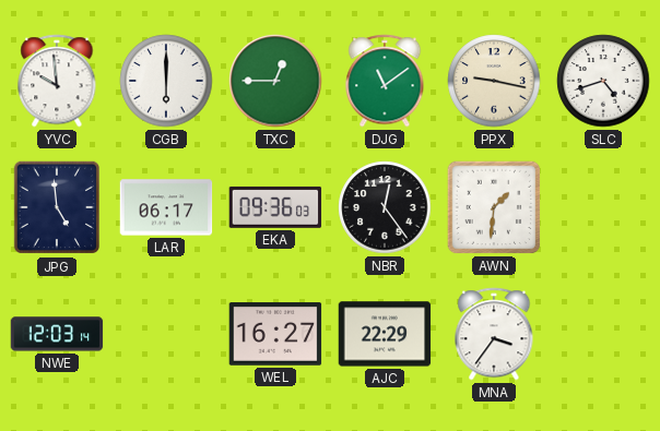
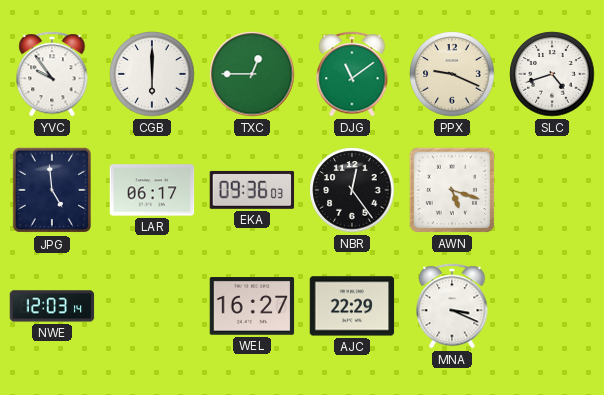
YVC: 9:59 -> 9:54
PPX: 9:17 -> 9:19
AWN: 1:31 -> 5:18
MNA: 3:36 -> 3:19
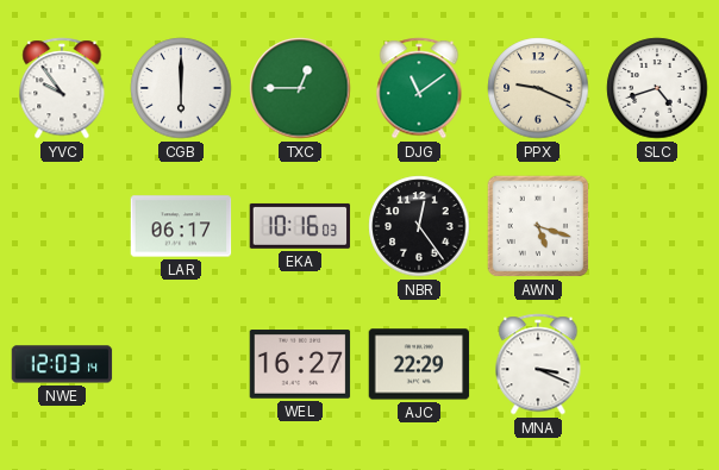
JPG: 4:59 -> none
EKA: 09:36 -> 10:16
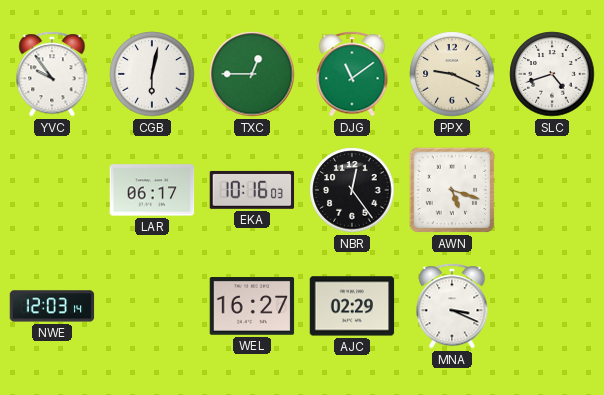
CGB: 6:00 -> 6:02
AJC: 22:29 -> 02:29
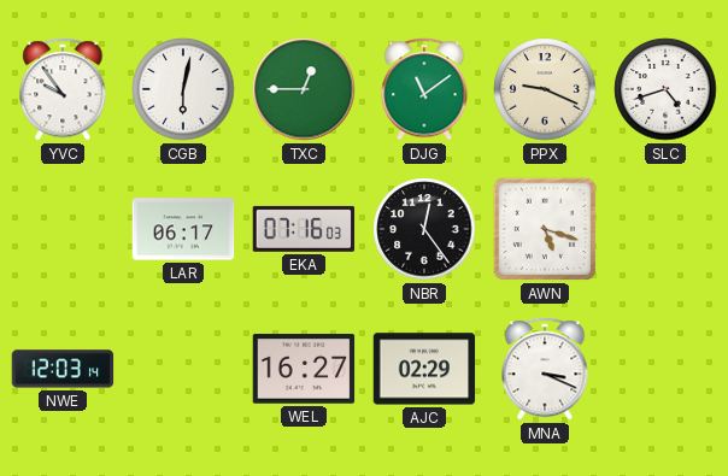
EKA: 10:16 -> 07:16
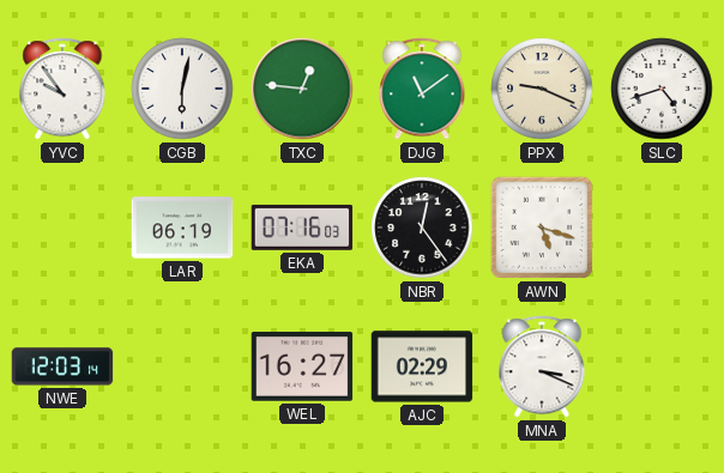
TXC: 12:45 -> 12:46
LAR: 06:17 -> 06:19
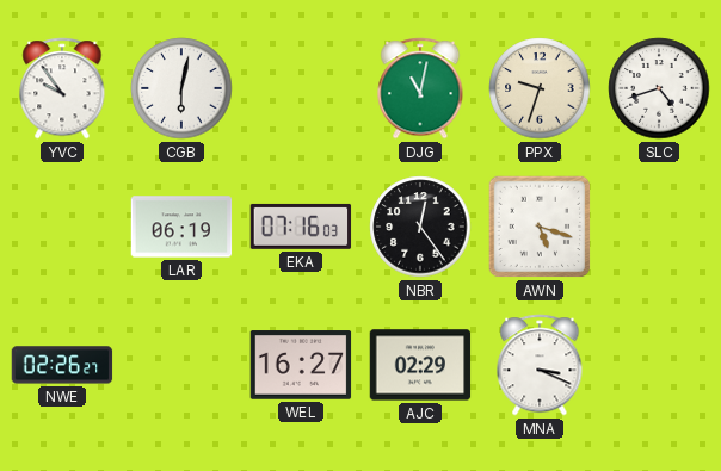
TXC: 12:46 -> none
DJG: 11:09 -> 11:02
PPX: 9:19 -> 9:33
NWE: 12:03 -> 02:26
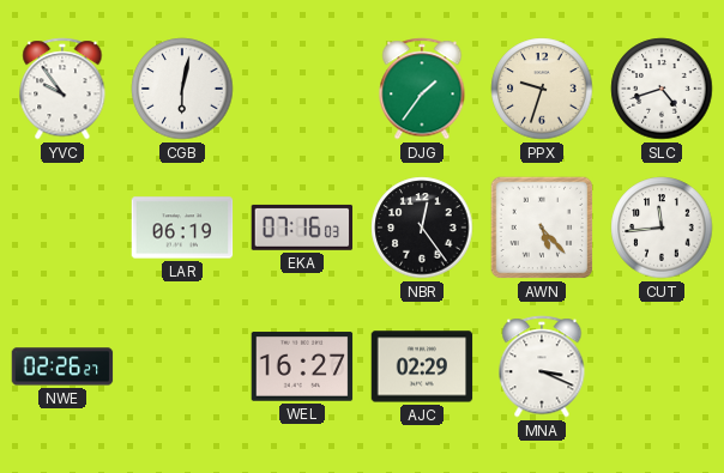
DJG: 11:02 -> 1:36
AWN: 5:18 -> 5:23
CUT: none -> 11:44
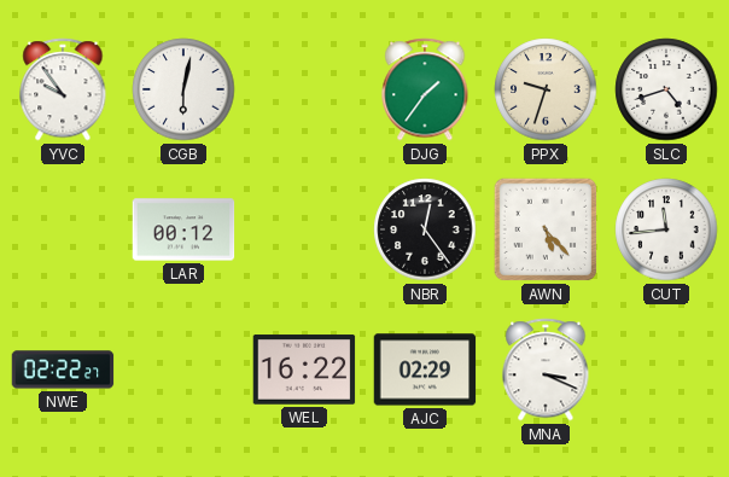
LAR: 06:19 -> 00:12
EKA: 07:16 -> none
NWE: 02:26 -> 02:22
WEL: 16:27 -> 16:22
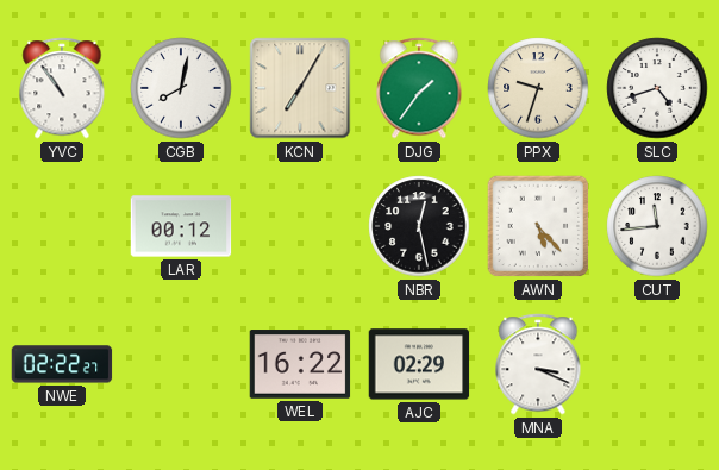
YVC: 9:54 -> 10:54
CGB: 6:02 -> 8:02
KCN: none -> 7:05
NBR: 12:24 -> 12:28
